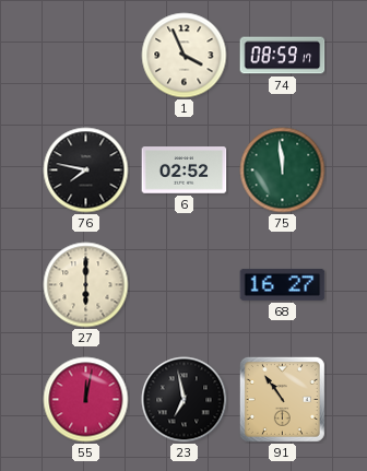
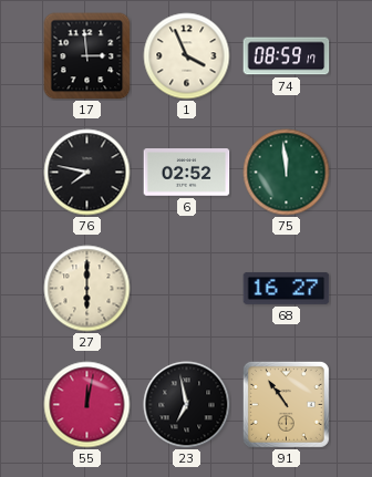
17: none -> 2:59
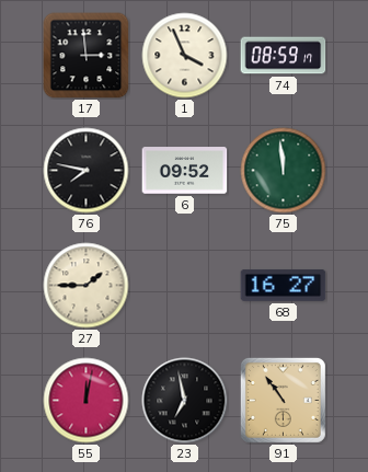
6: 02:52 -> 09:52
27: 6:00 -> 1:45
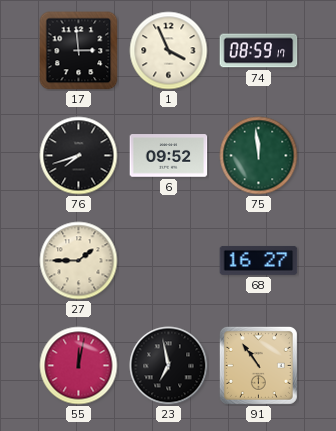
76: 7:47 -> 7:42
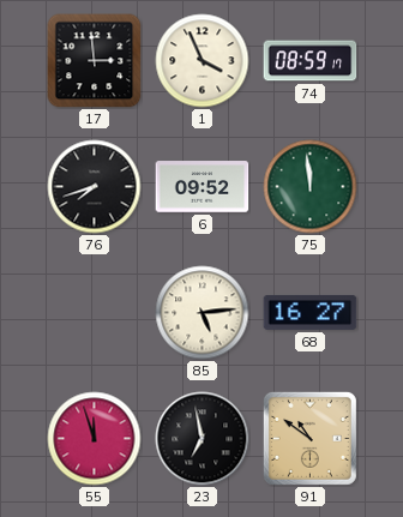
27: 1:45 -> none
85: none -> 5:14
55: 12:02 -> 11:57
91: 10:54 -> 10:51
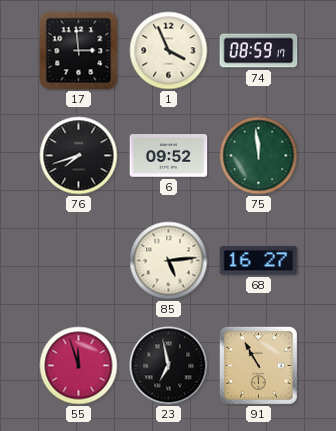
91: 10:51 -> 10:55
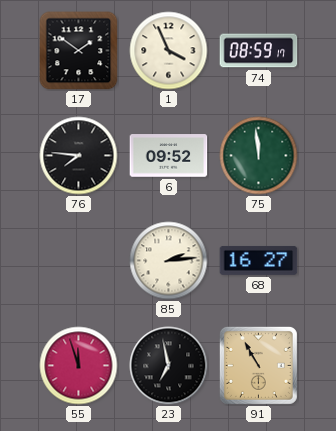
17: 2:59 -> 1:51
76: 7:42 -> 7:46
85: 5:14 -> 2:14
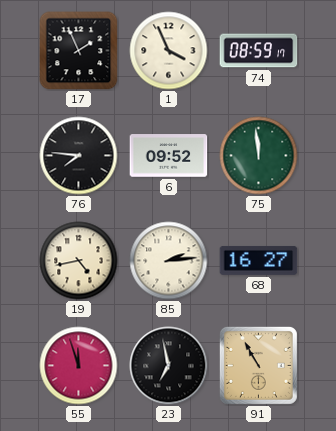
17: 1:51 -> 1:56
19: none -> 4:43
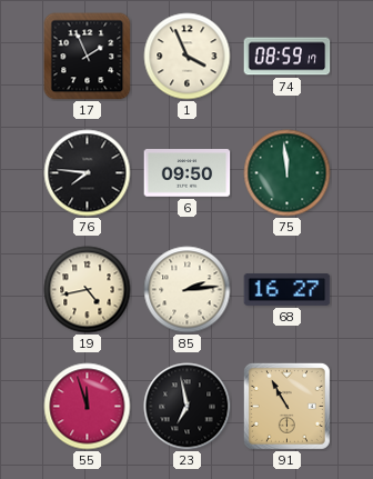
6: 09:52 -> 09:50
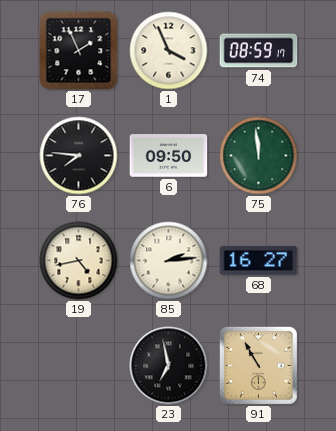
55: 11:57 -> none
